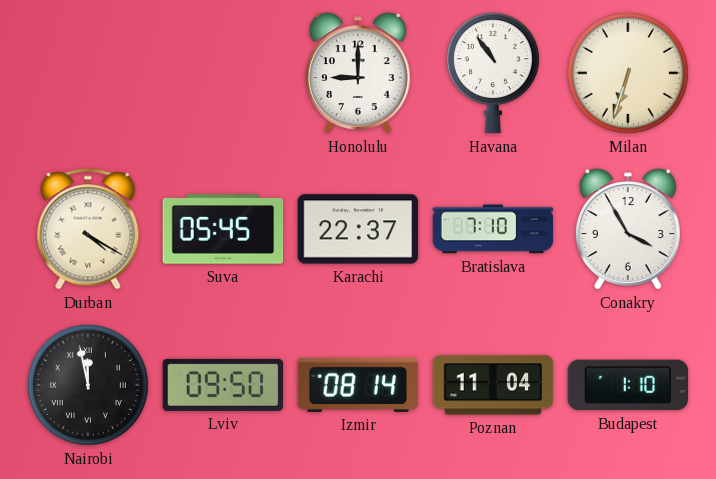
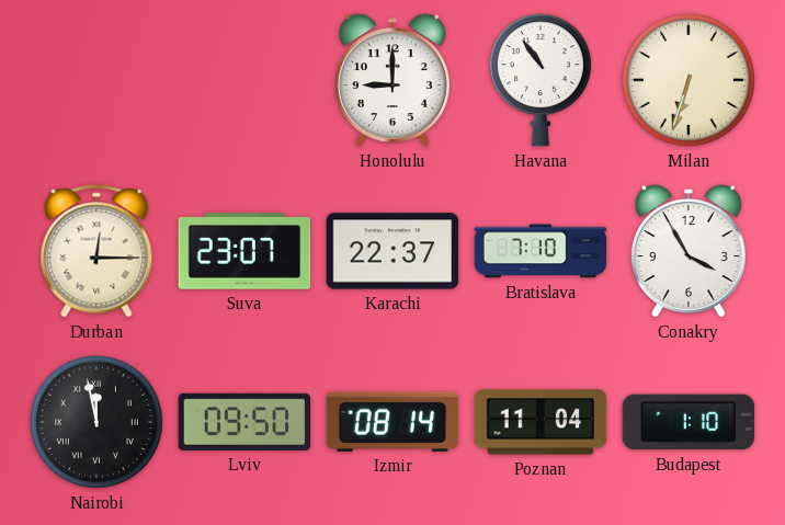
Durban: 4:20 -> 12:15
Suva: 05:45 -> 23:07
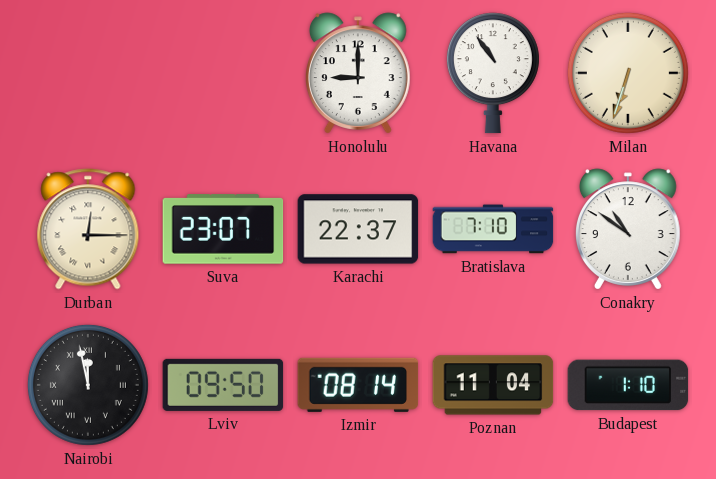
Conakry: 3:55 -> 10:51
